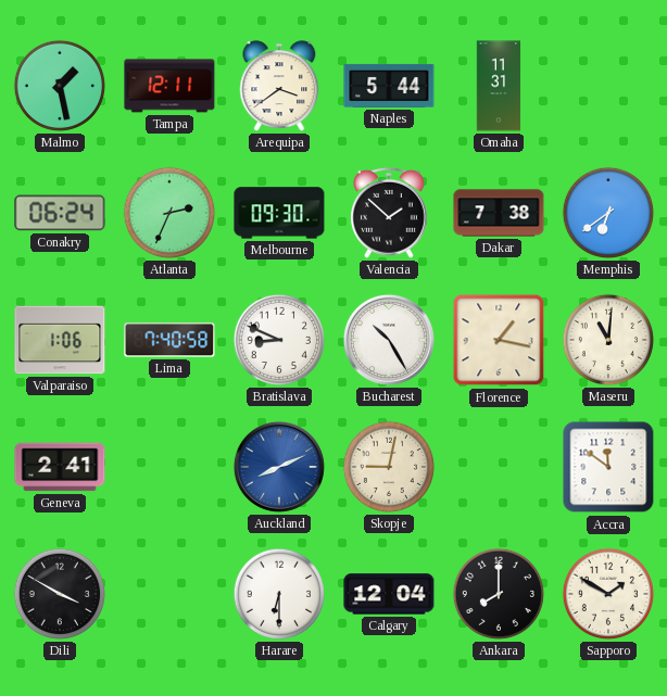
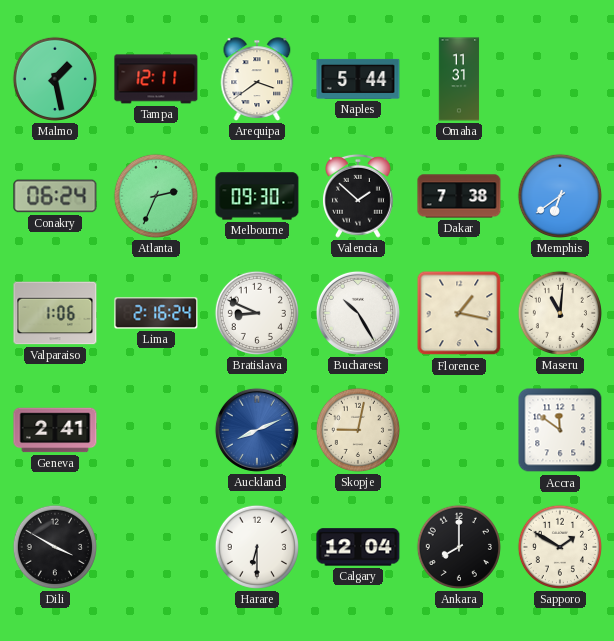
Lima: 7:40 -> 2:16
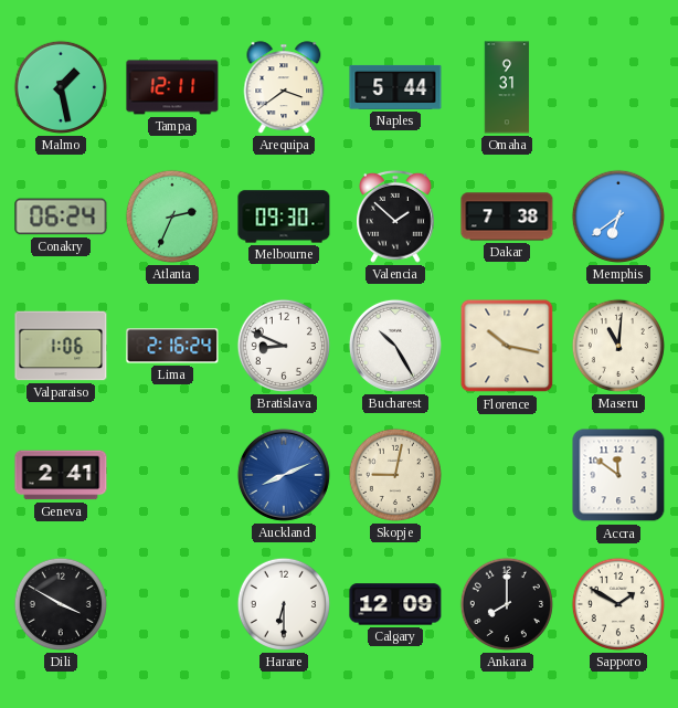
Omaha: 11:31 -> 9:31
Florence: 1:17 -> 10:17
Calgary: 12:04 -> 12:09
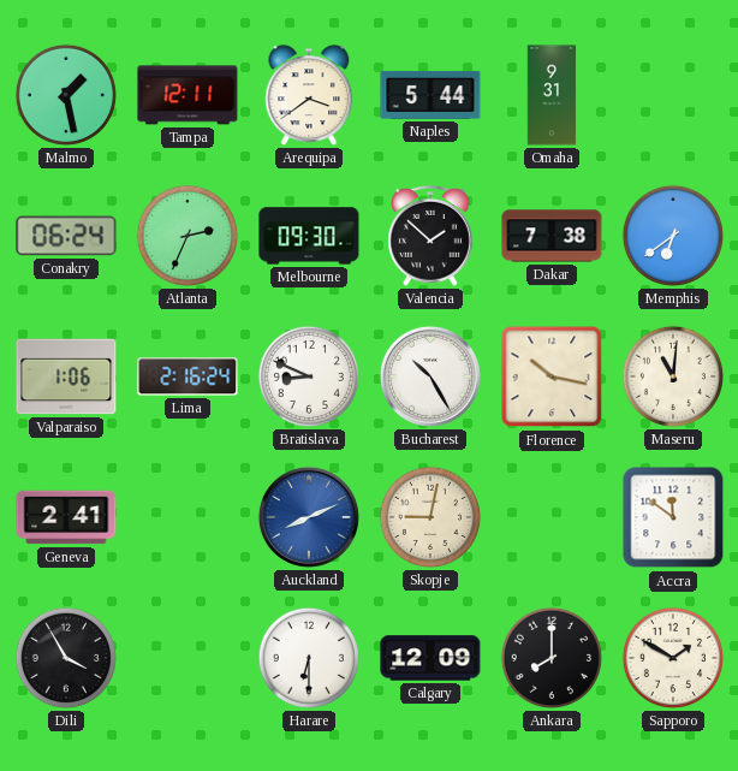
Dili: 3:50 -> 3:55
